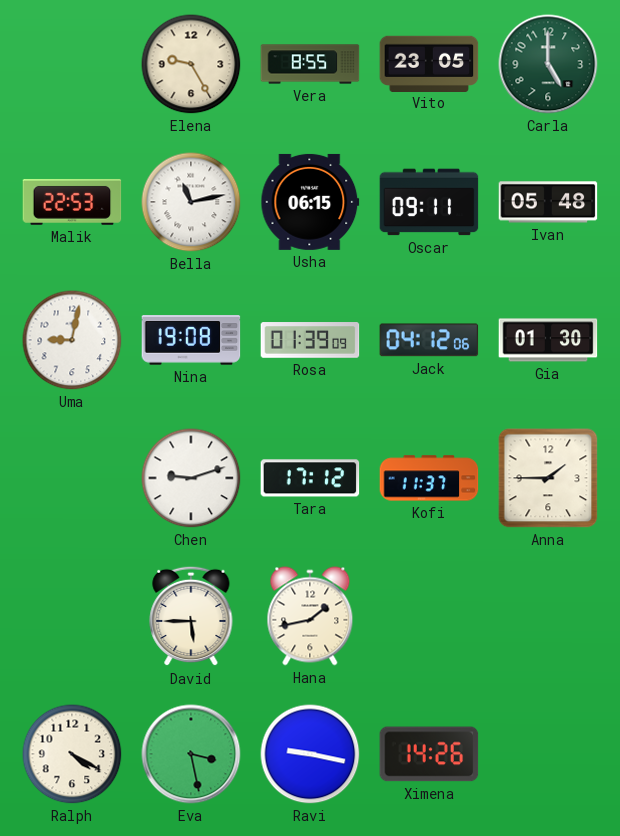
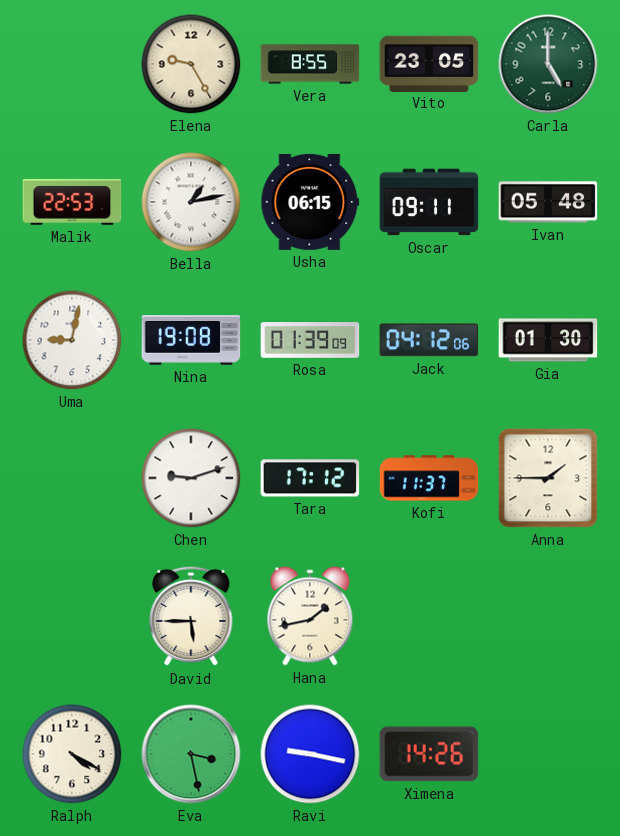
Bella: 11:13 -> 1:13
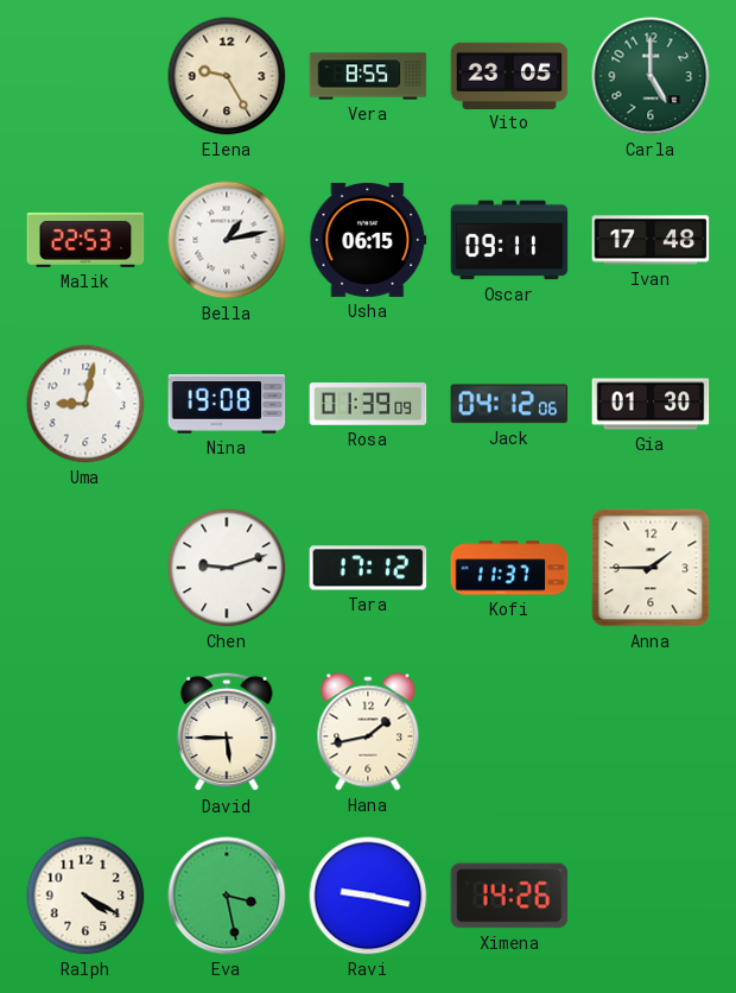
Ivan: 05:48 -> 17:48
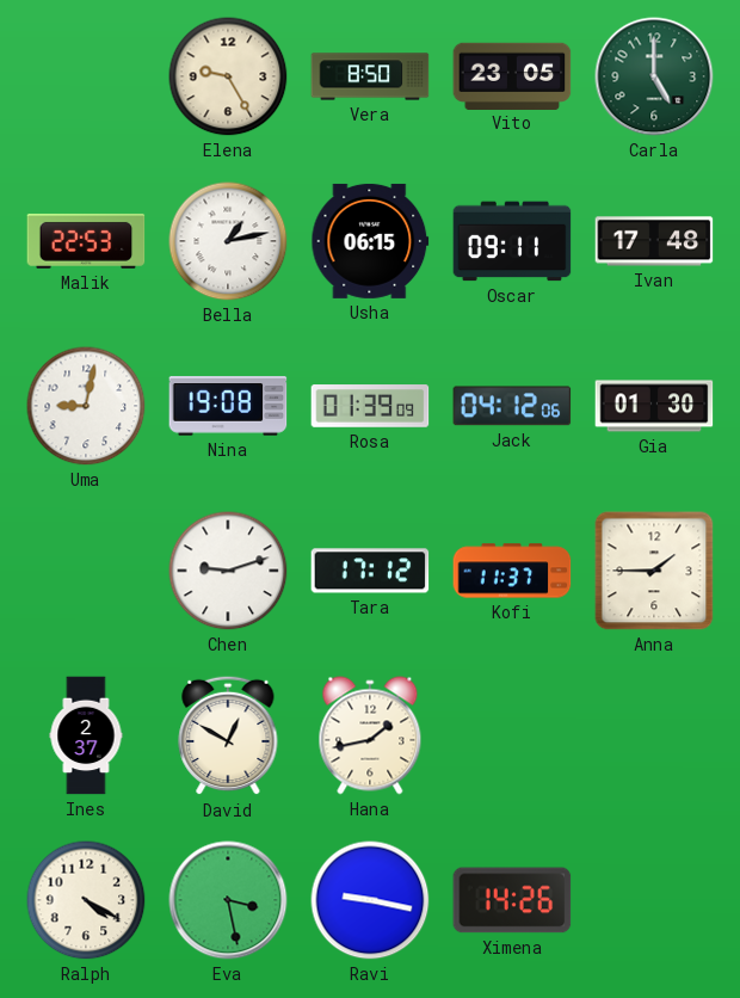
Vera: 8:55 -> 8:50
Ines: none -> 2:37
David: 5:45 -> 12:50
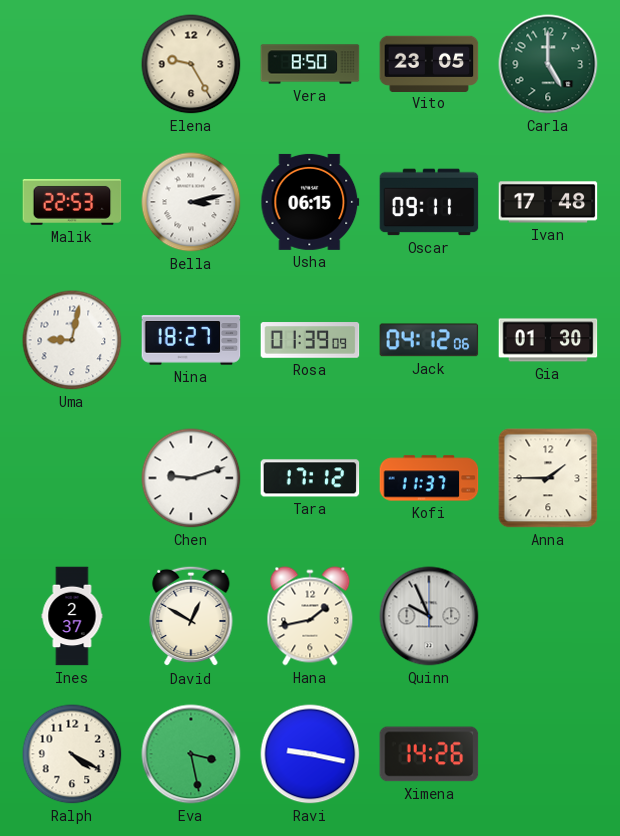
Bella: 1:13 -> 3:13
Nina: 19:08 -> 18:27
Quinn: none -> 9:56
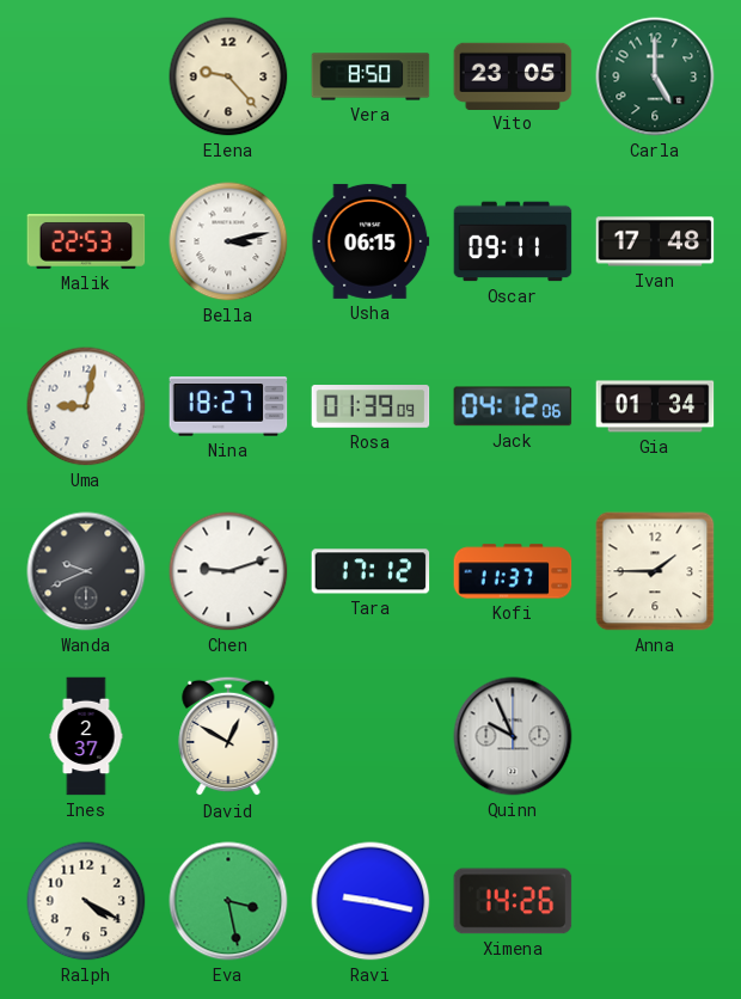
Elena: 9:25 -> 9:23
Gia: 01:30 -> 01:34
Wanda: none -> 9:41
Hana: 1:43 -> none
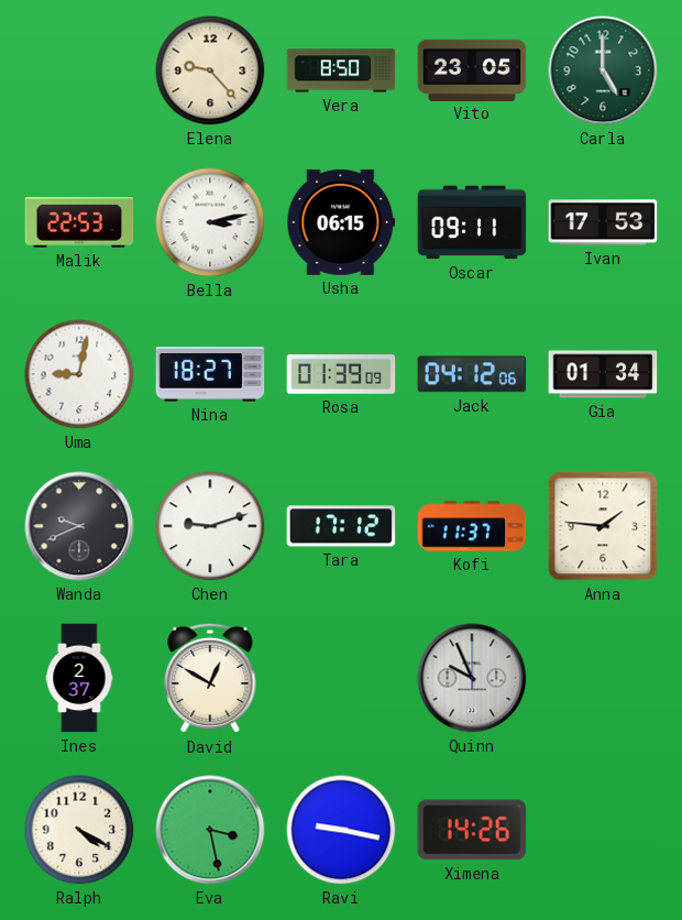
Ivan: 17:48 -> 17:53
Anna: 1:45 -> 1:46
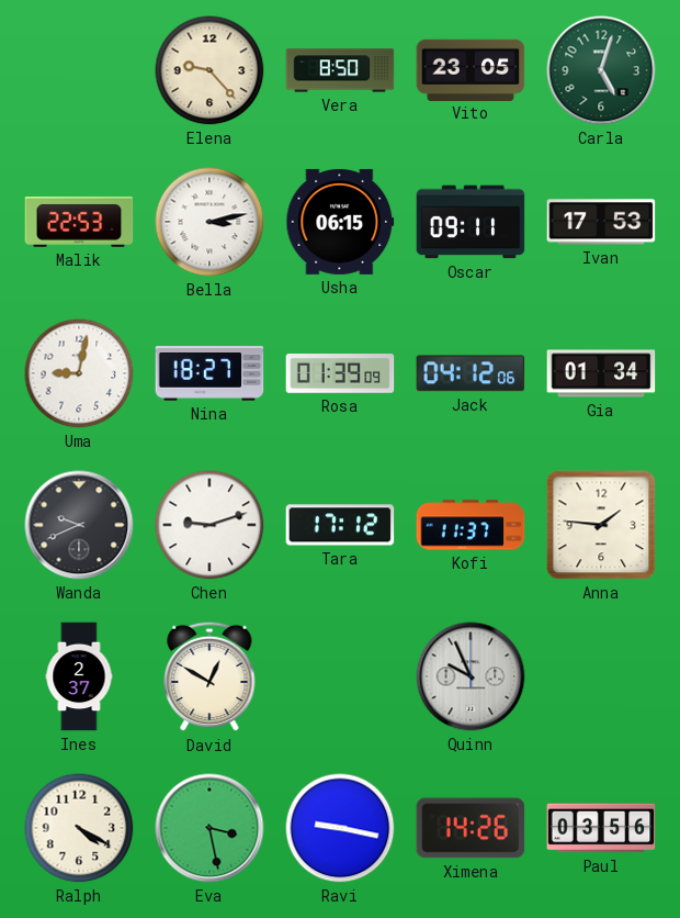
Carla: 5:00 -> 5:03
Paul: none -> 03:56
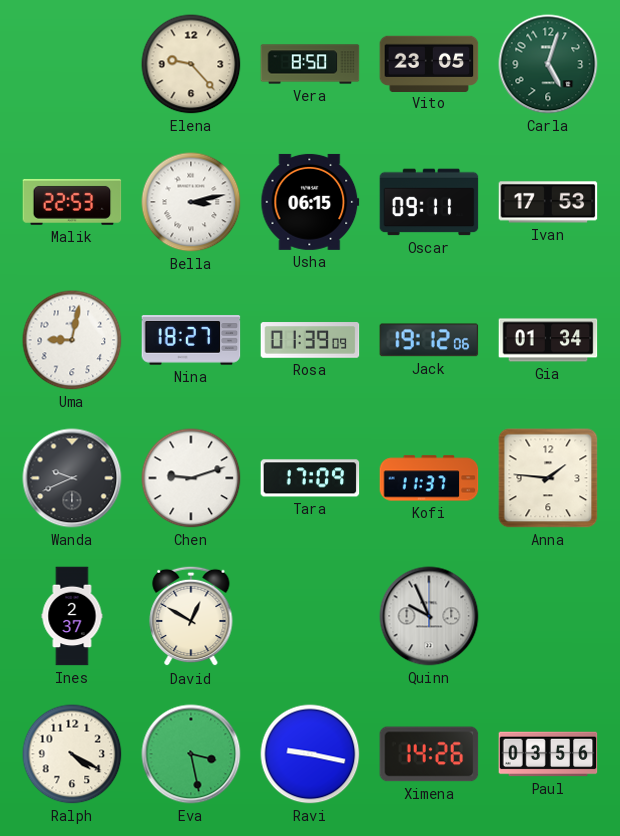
Jack: 04:12 -> 19:12
Tara: 17:12 -> 17:09
